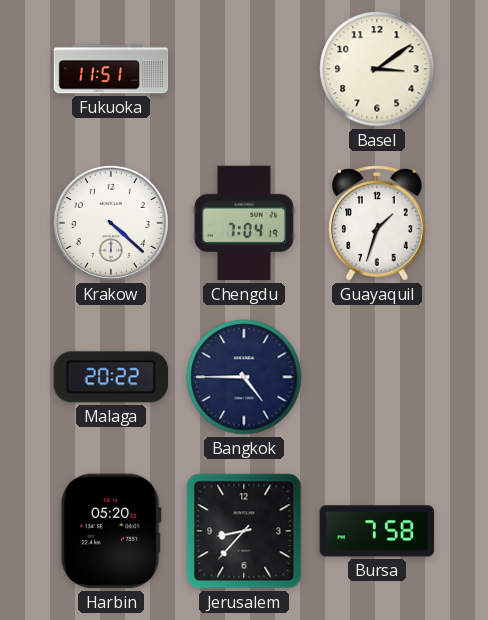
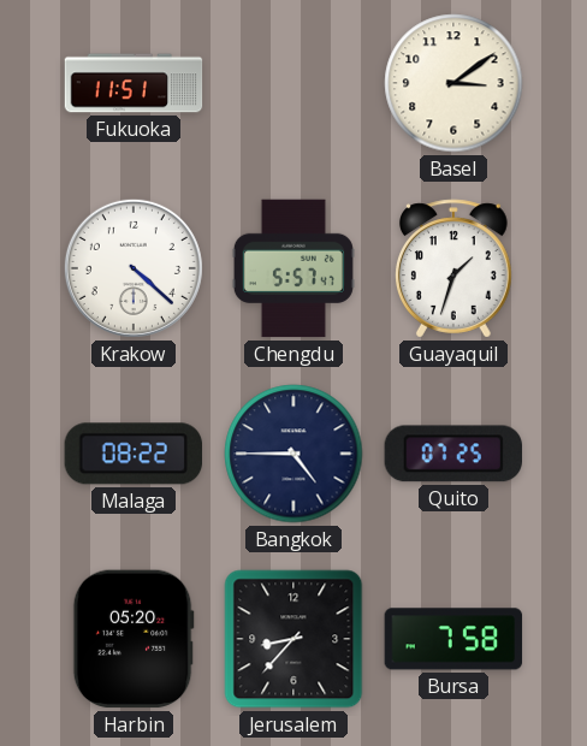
Chengdu: 7:04 -> 5:57
Malaga: 20:22 -> 08:22
Quito: none -> 07:25
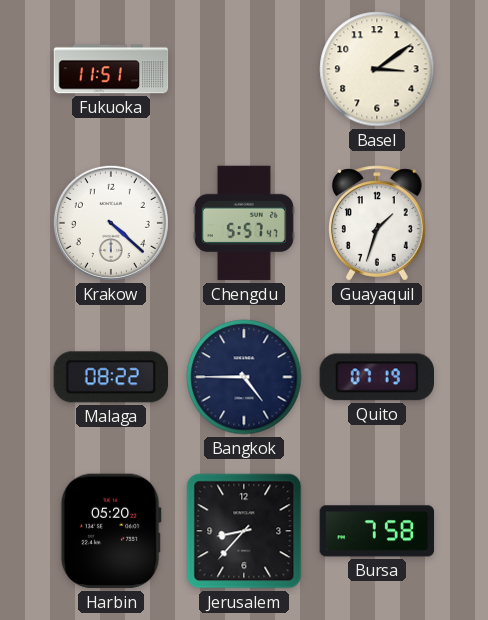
Quito: 07:25 -> 07:19
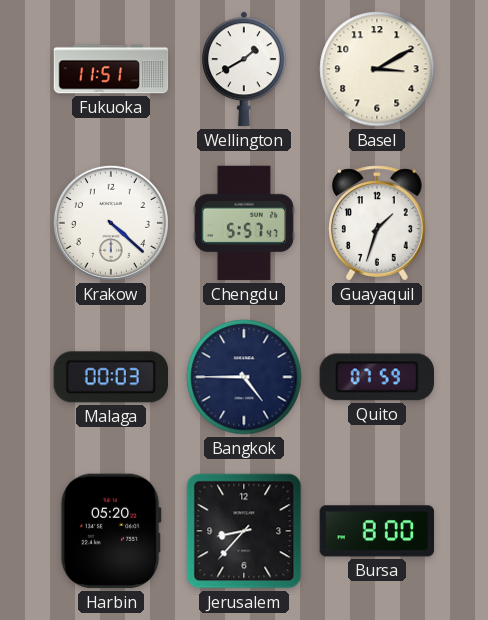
Wellington: none -> 1:40
Basel: 3:09 -> 3:10
Malaga: 08:22 -> 00:03
Quito: 07:19 -> 07:59
Bursa: 7:58 -> 8:00
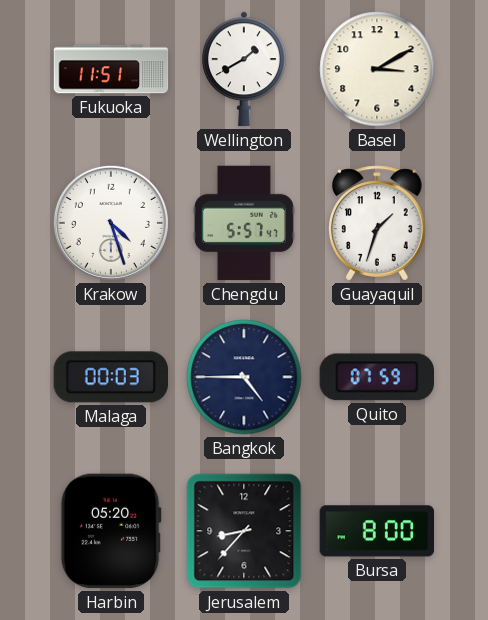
Krakow: 4:22 -> 4:27
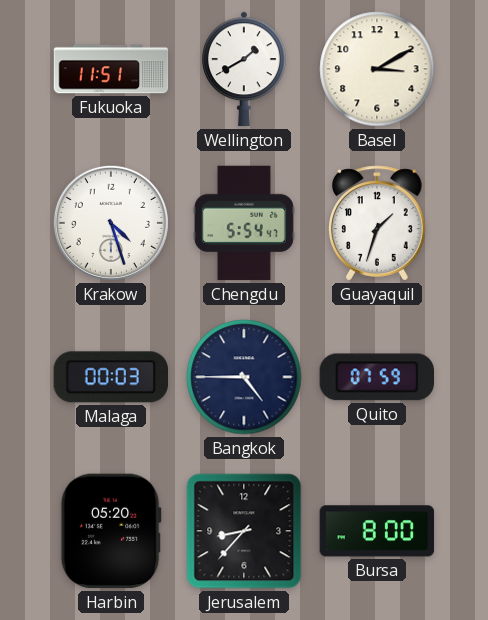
Chengdu: 5:57 -> 5:54
